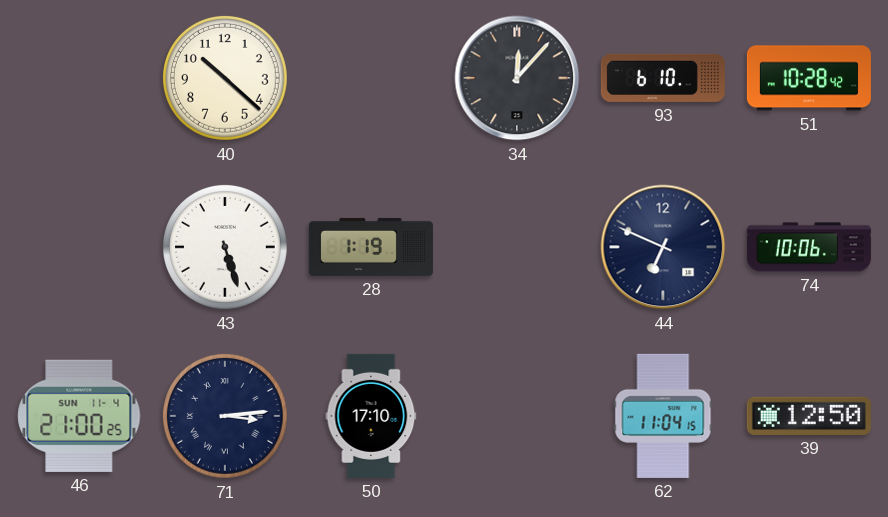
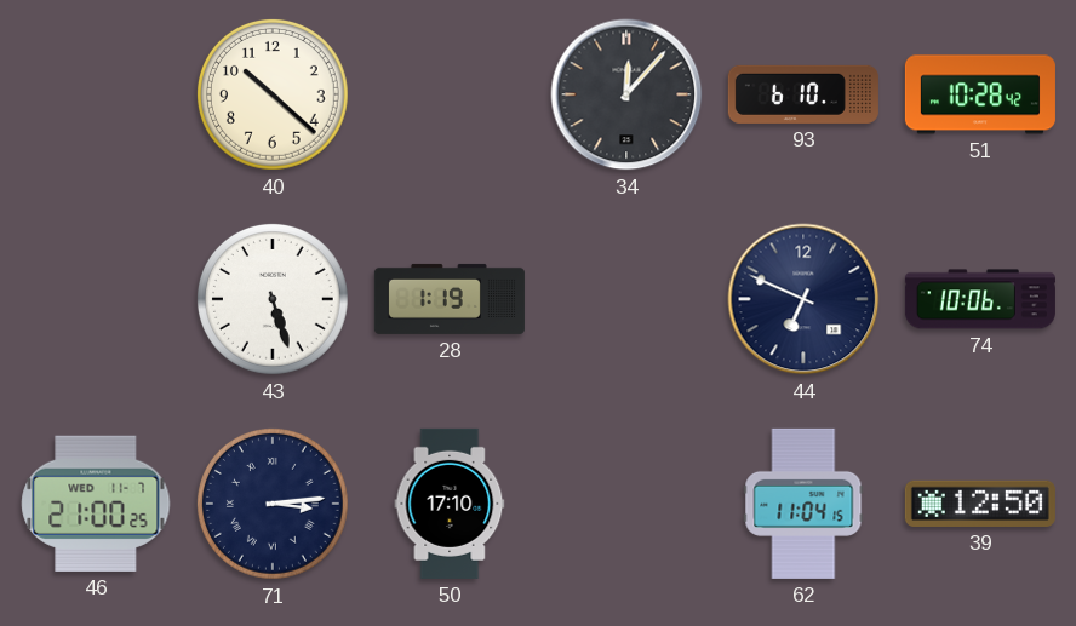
46 date: SUN 11-4 -> WED 11-7
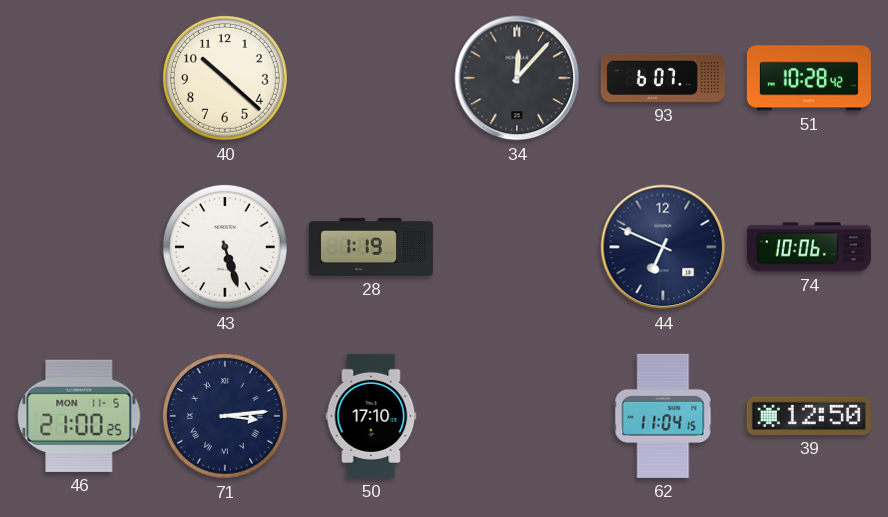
93: 6:10 -> 6:07
46 date: WED 11-7 -> MON 11-5
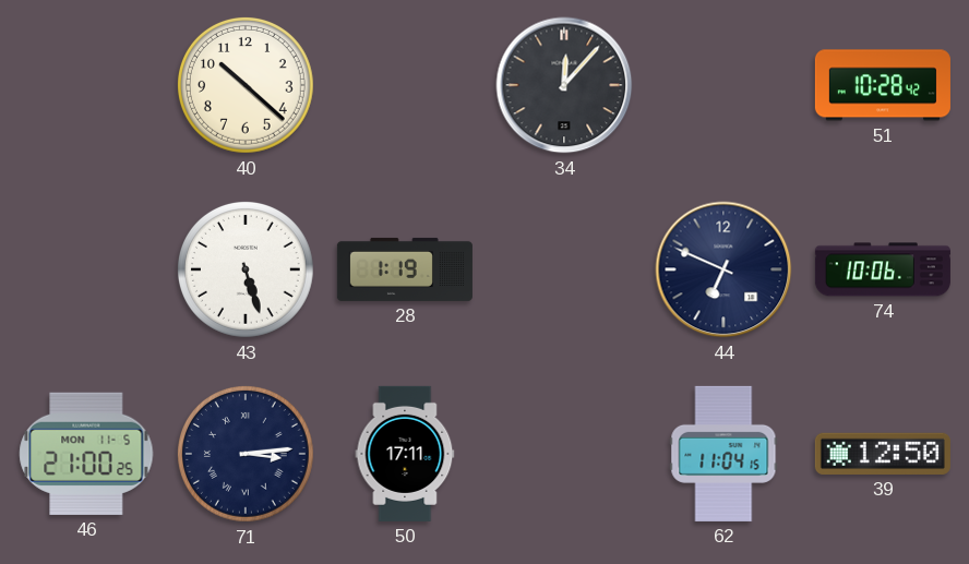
93: 6:07 -> none
50: 17:10 -> 17:11
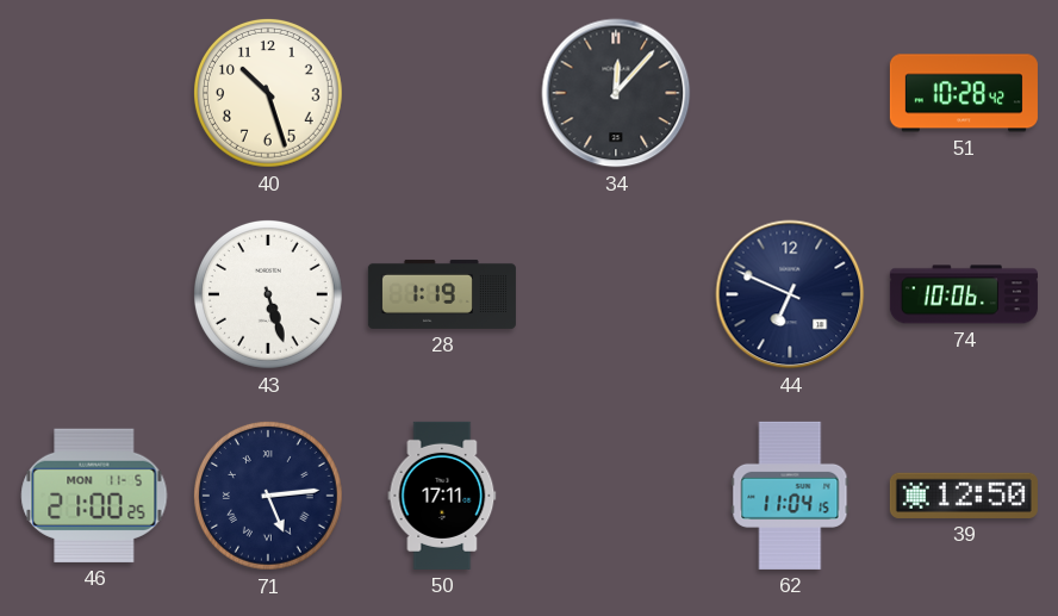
40: 10:22 -> 10:27
71: 3:14 -> 5:14
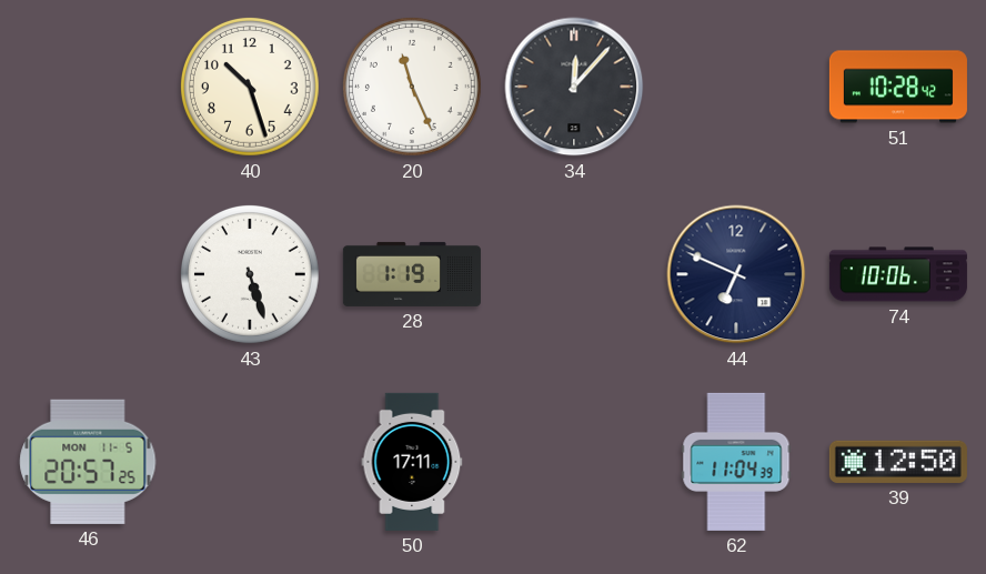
20: none -> 11:26
46: 21:00 -> 20:57
71: 5:14 -> none
62: 11:04:15 -> 11:04:39
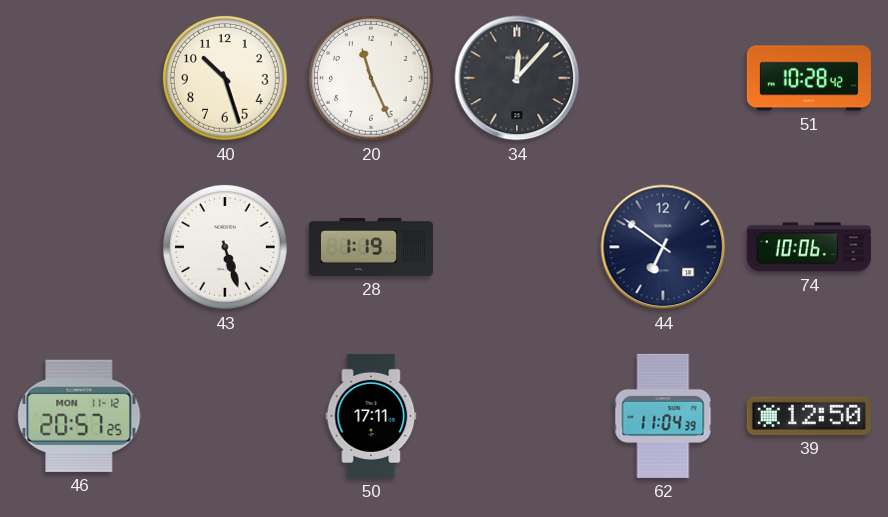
44: 6:49 -> 6:51
46 date: MON 11-5 -> MON 11-12
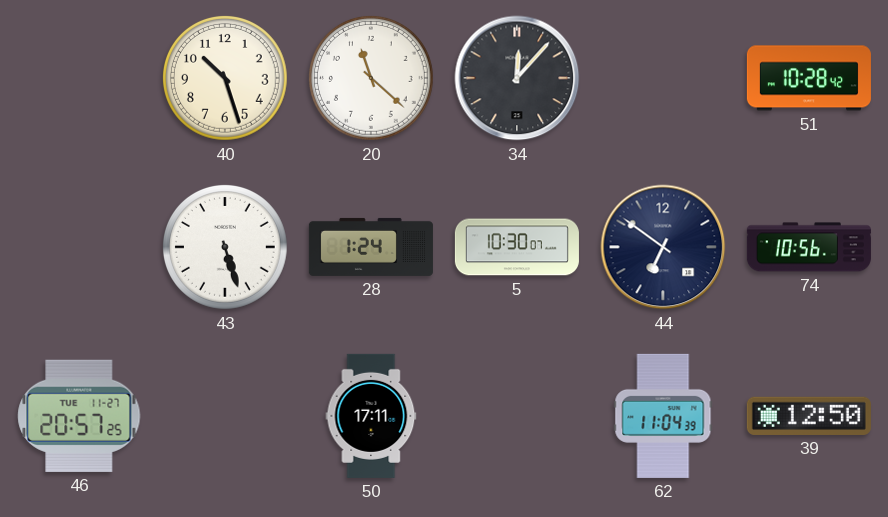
20: 11:26 -> 11:22
28: 1:19 -> 1:24
5: none -> 10:30
74: 10:06 -> 10:56
46 date: MON 11-12 -> TUE 11-27
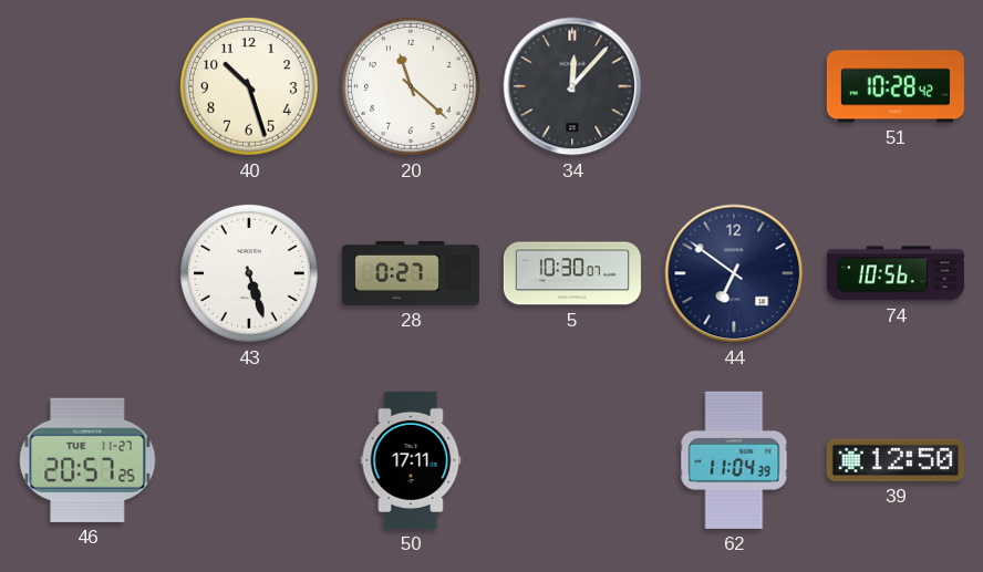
28: 1:24 -> 0:27
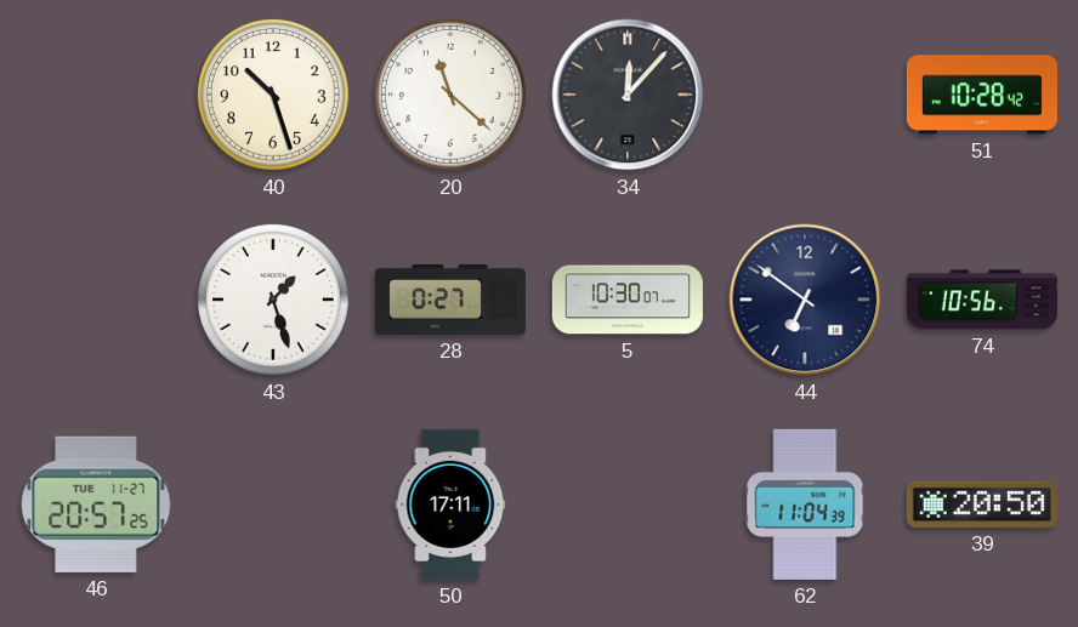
43: 5:27 -> 1:27
39: 12:50 -> 20:50
